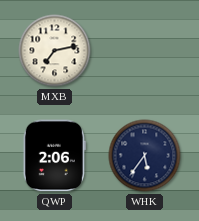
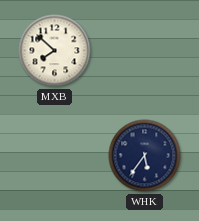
MXB: 7:13 -> 7:52
QWP: 2:06 -> none
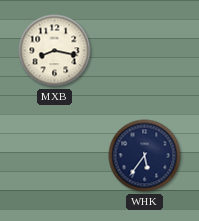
MXB: 7:52 -> 8:17
